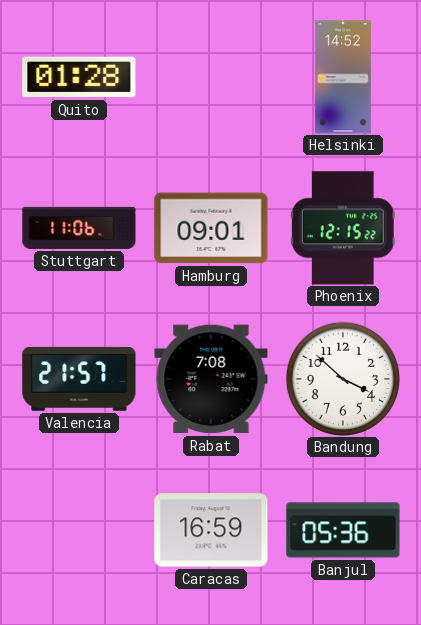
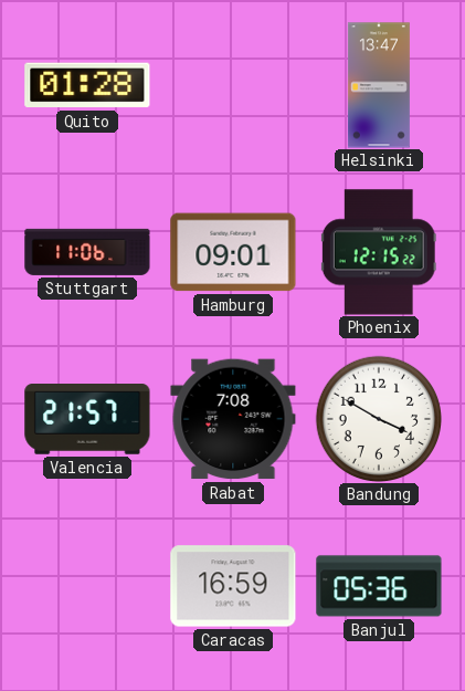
Helsinki: 14:52 -> 13:47
Bandung: 3:52 -> 3:50
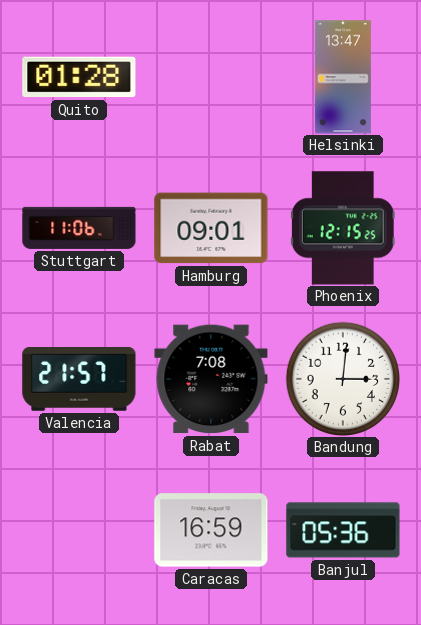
Phoenix: 12:15:22 -> 12:15:25
Bandung: 3:50 -> 3:01
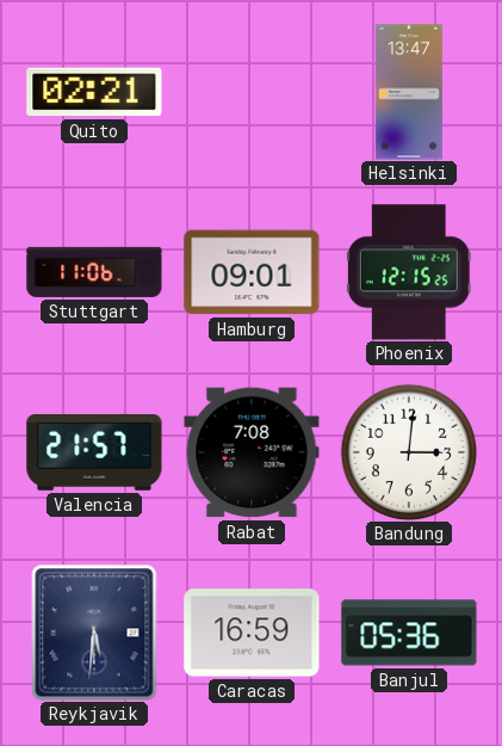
Quito: 01:28 -> 02:21
Reykjavik: none -> 5:31
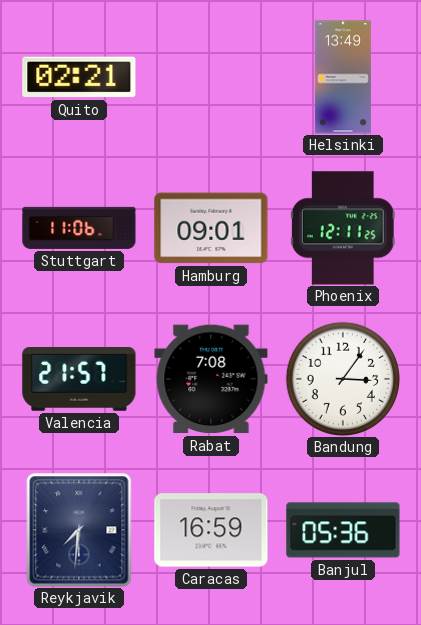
Helsinki: 13:47 -> 13:49
Phoenix: 12:15 -> 12:11
Bandung: 3:01 -> 3:06
Reykjavik: 5:31 -> 7:31
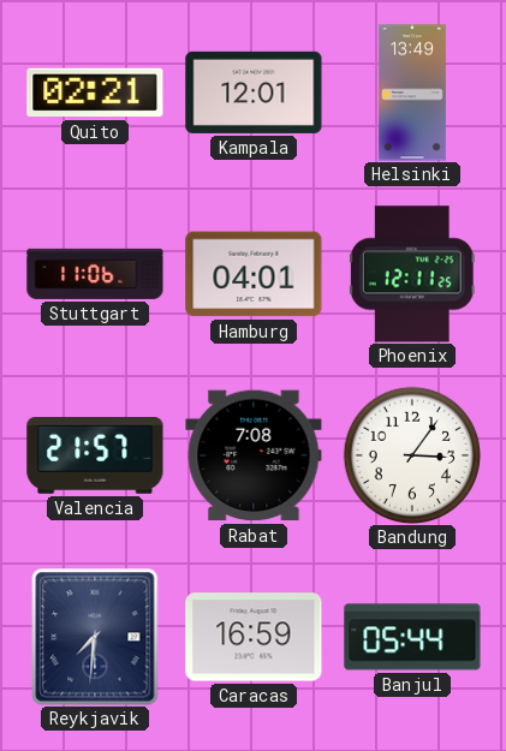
Kampala: none -> 12:01
Hamburg: 09:01 -> 04:01
Banjul: 05:36 -> 05:44
